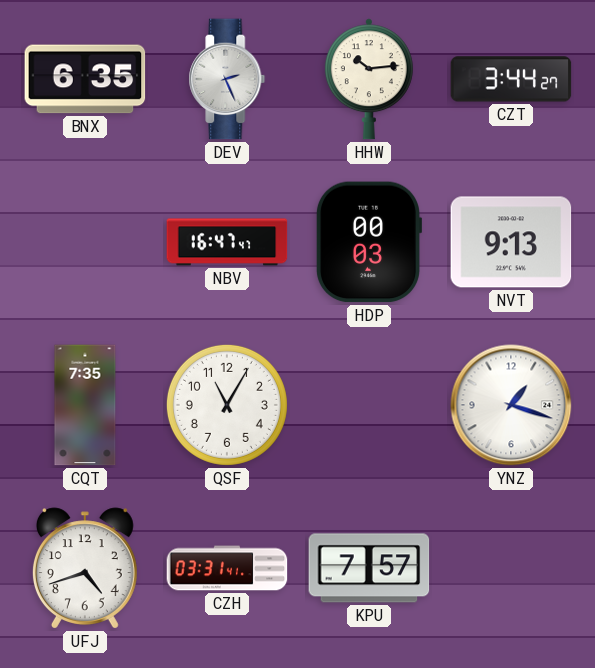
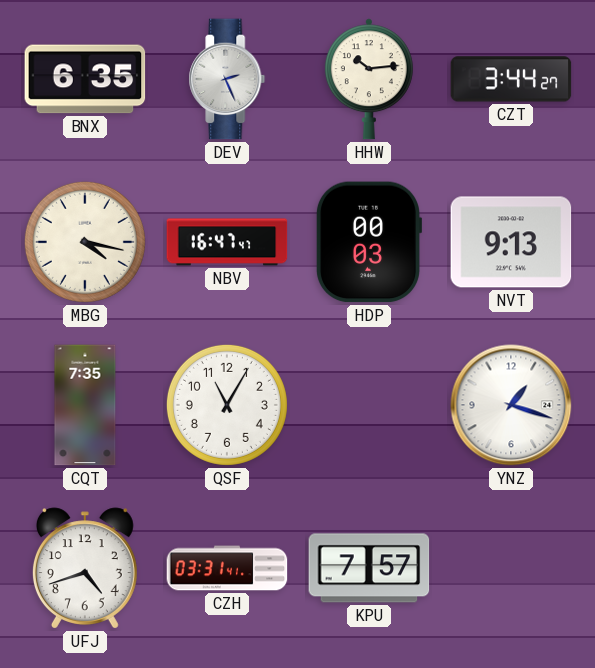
MBG: none -> 4:17
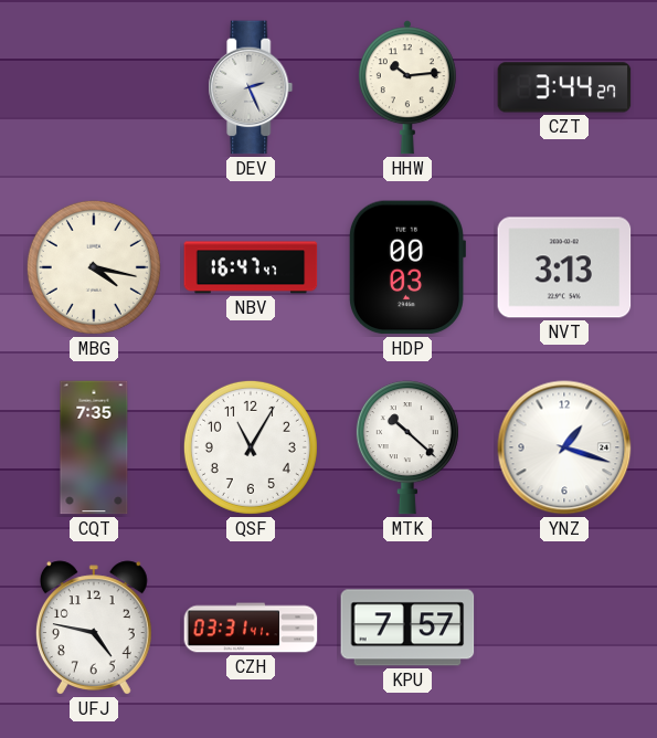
BNX: 6:35 -> none
NVT: 9:13 -> 3:13
MTK: none -> 10:22
UFJ: 4:42 -> 4:47
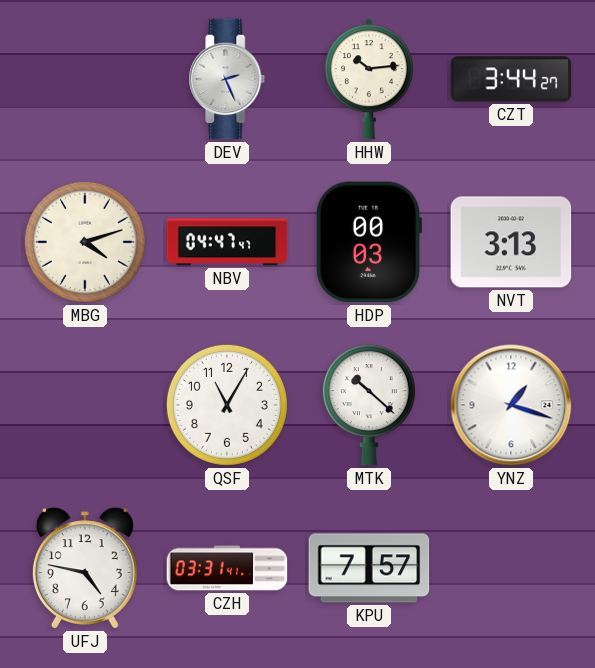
MBG: 4:17 -> 4:12
NBV: 16:47 -> 04:47
CQT: 7:35 -> none
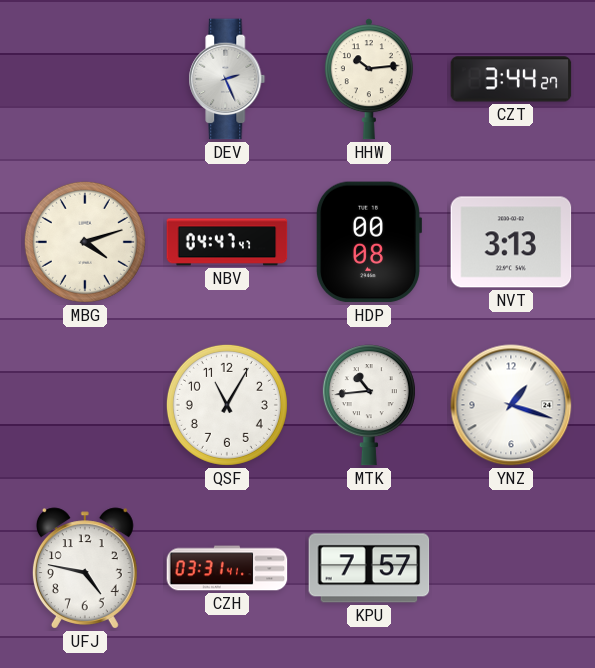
HDP: 00:03 -> 00:08
MTK: 10:22 -> 10:44
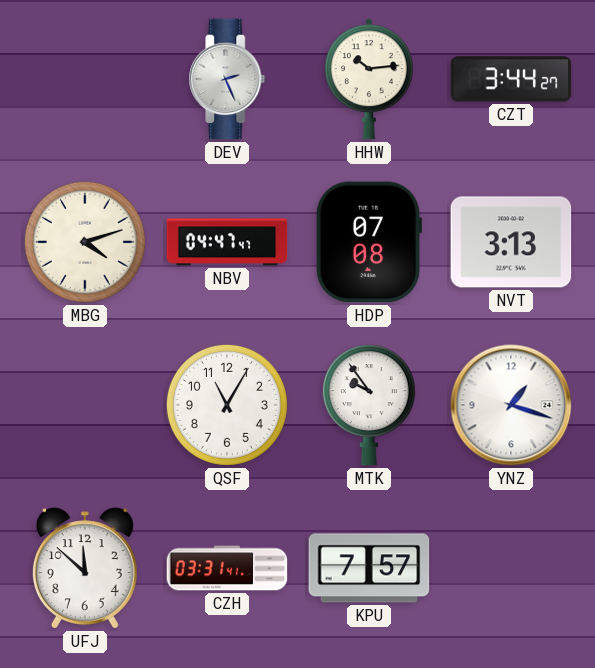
HDP: 00:08 -> 07:08
MTK: 10:44 -> 9:54
UFJ: 4:47 -> 11:52
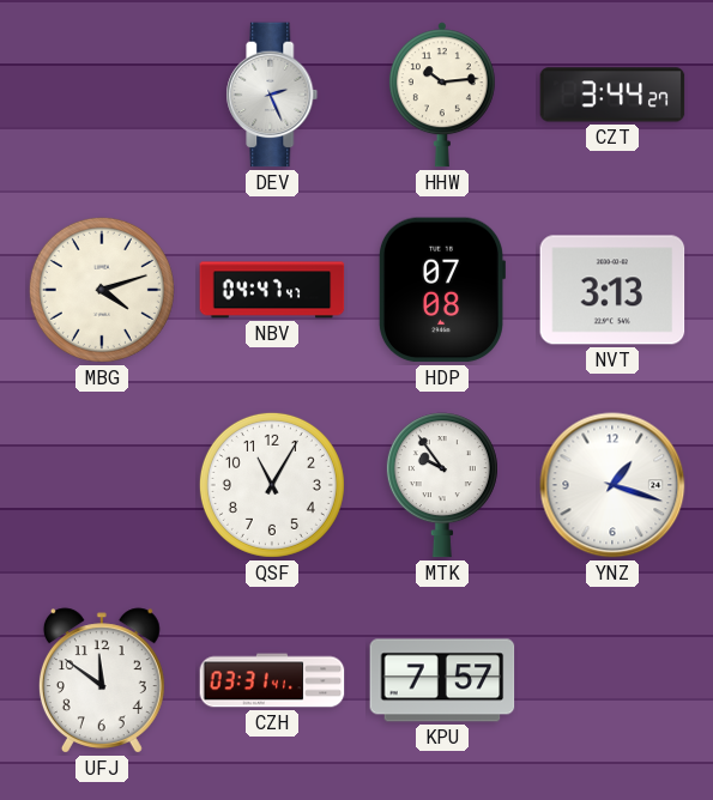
UFJ: 11:52 -> 11:51
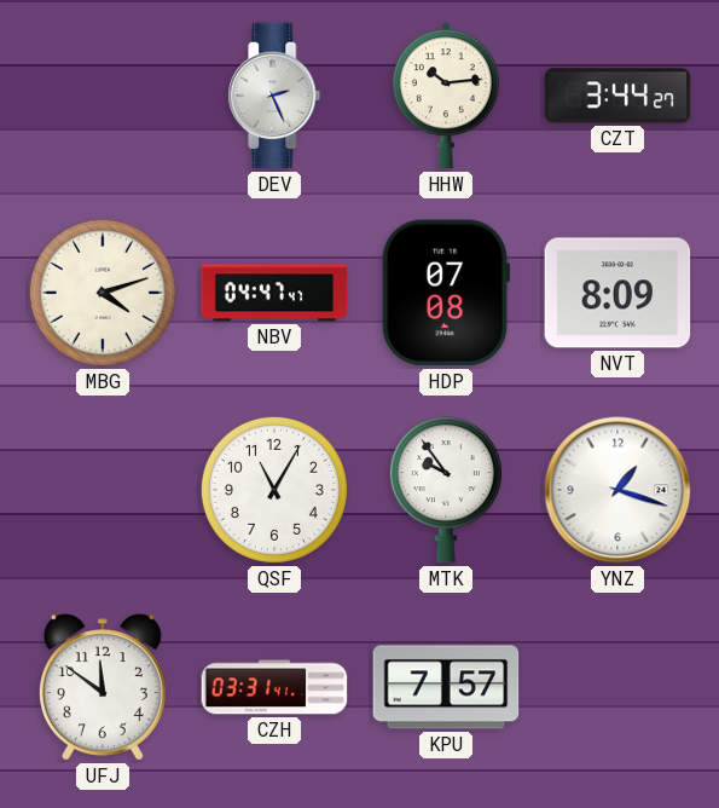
NVT: 3:13 -> 8:09
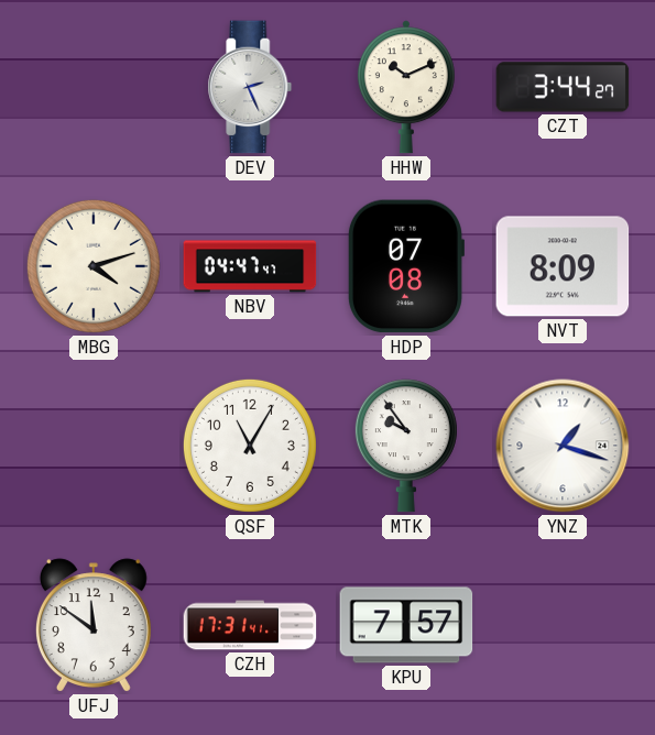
HHW: 10:14 -> 10:11
CZH: 03:31 -> 17:31
